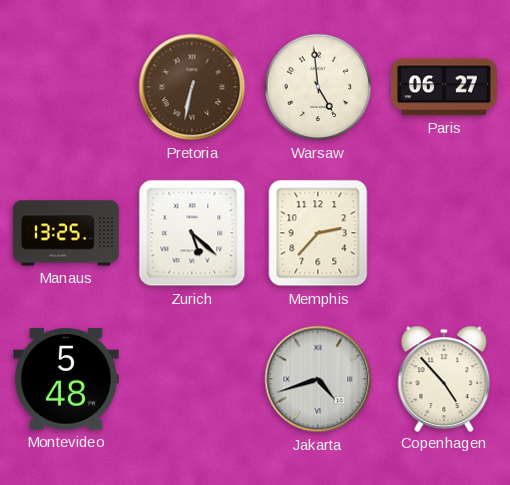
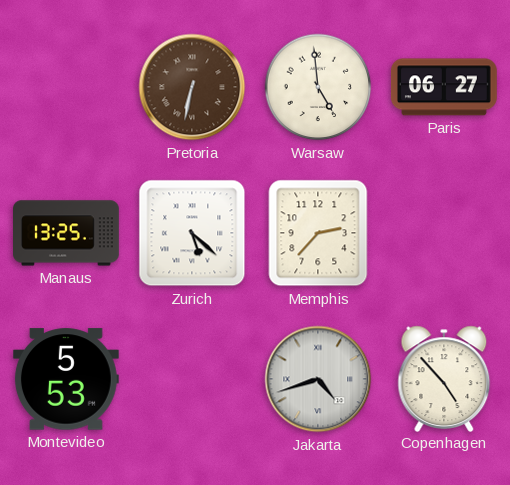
Montevideo: 5:48 -> 5:53
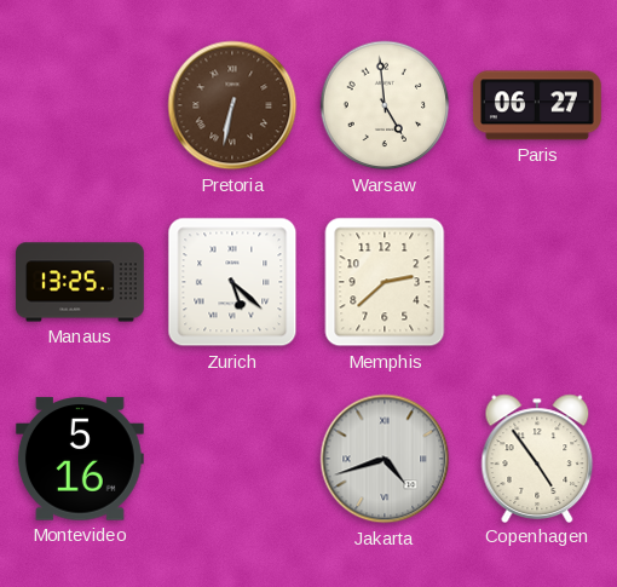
Memphis: 2:37 -> 2:38
Montevideo: 5:53 -> 5:16
Copenhagen: 4:53 -> 4:54
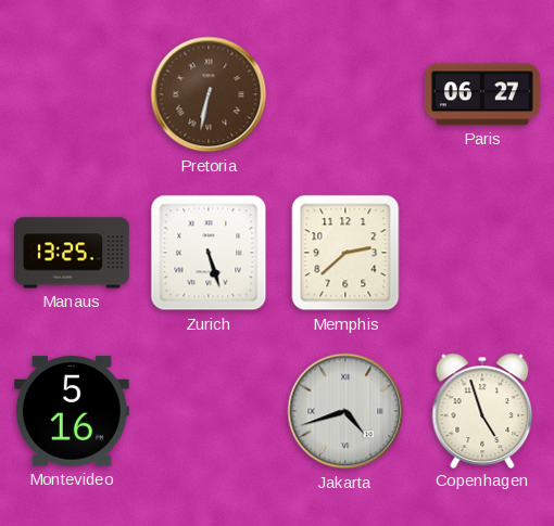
Warsaw: 4:59 -> none
Zurich: 5:22 -> 5:27
Copenhagen: 4:54 -> 4:57
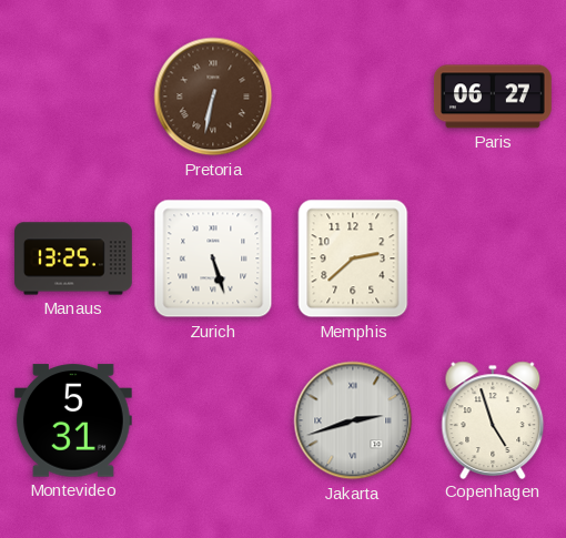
Montevideo: 5:16 -> 5:31
Jakarta: 4:42 -> 2:42
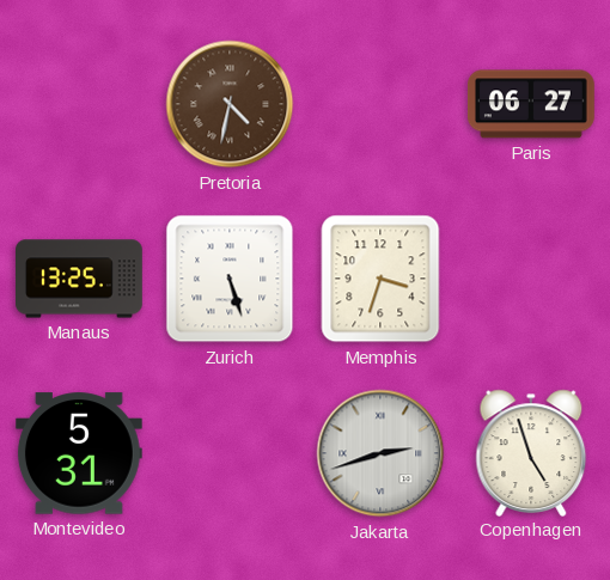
Pretoria: 6:32 -> 4:32
Memphis: 2:38 -> 3:33
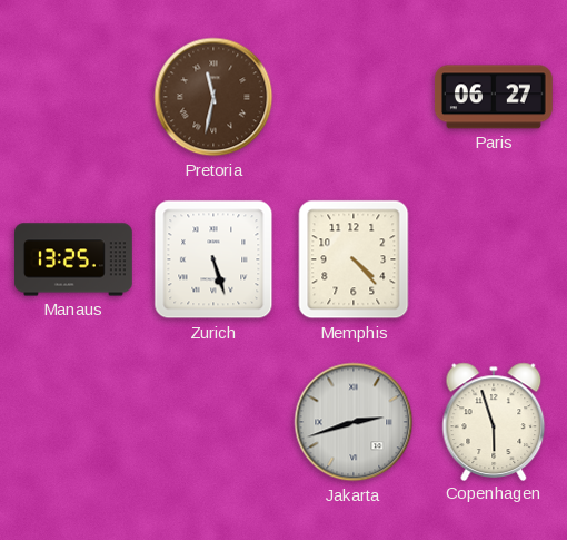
Pretoria: 4:32 -> 11:32
Memphis: 3:33 -> 4:23
Montevideo: 5:31 -> none
Copenhagen: 4:57 -> 5:57
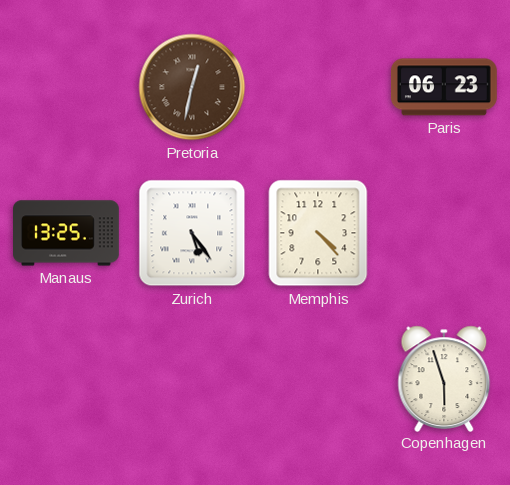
Pretoria: 11:32 -> 12:32
Paris: 06:27 -> 06:23
Zurich: 5:27 -> 5:24
Jakarta: 2:42 -> none
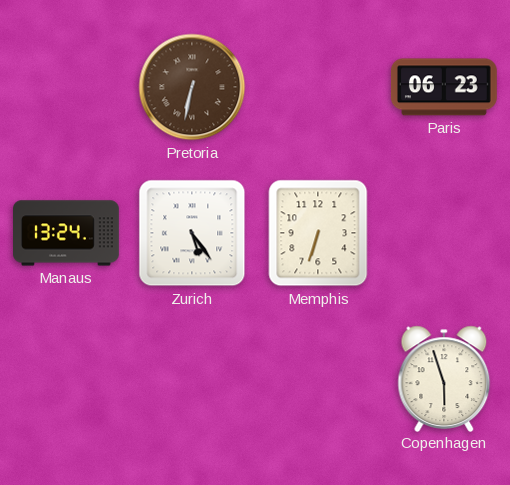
Pretoria: 12:32 -> 6:32
Manaus: 13:25 -> 13:24
Memphis: 4:23 -> 6:33
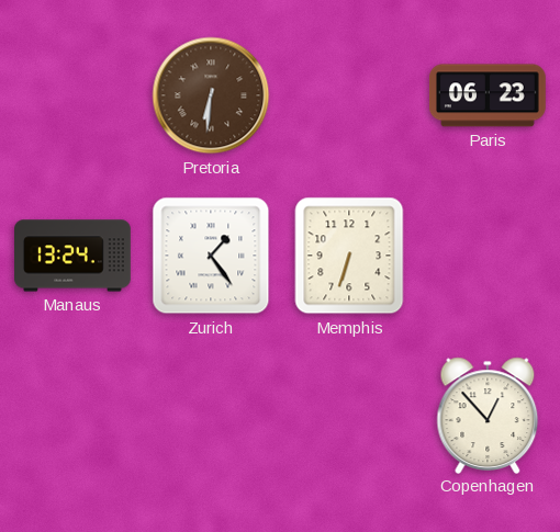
Pretoria: 6:32 -> 6:31
Zurich: 5:24 -> 1:24
Copenhagen: 5:57 -> 12:53
